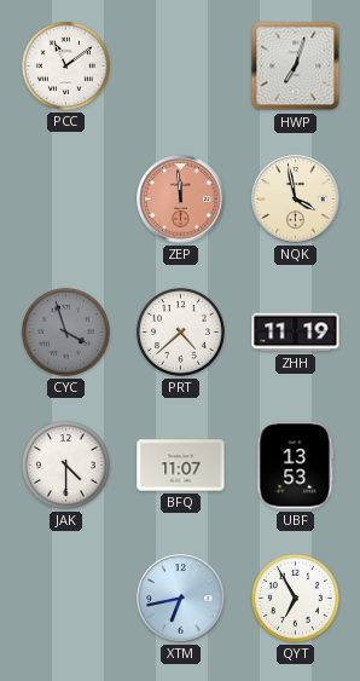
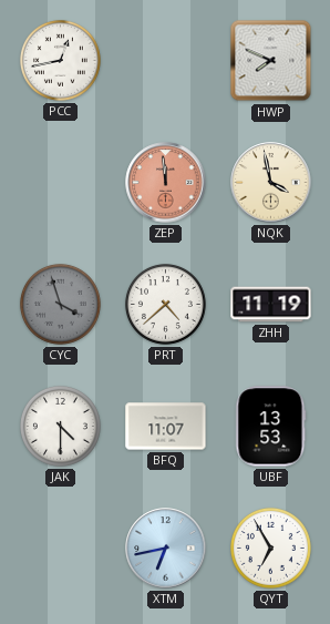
PCC: 11:09 -> 12:43
HWP: 7:03 -> 7:49
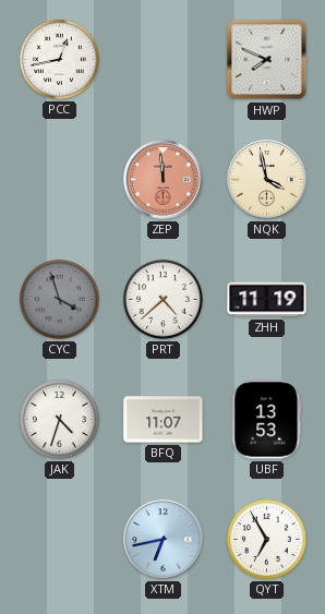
JAK: 4:30 -> 4:33
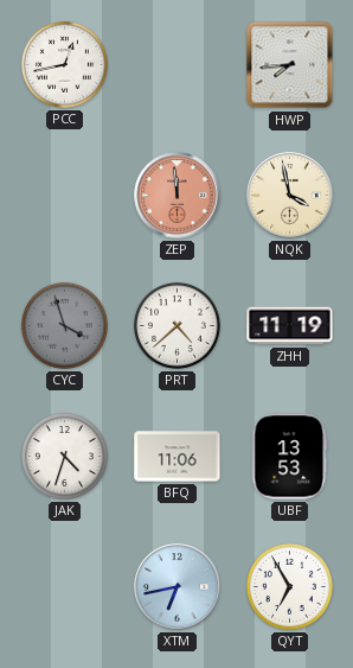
HWP: 7:49 -> 7:44
BFQ: 11:07 -> 11:06
